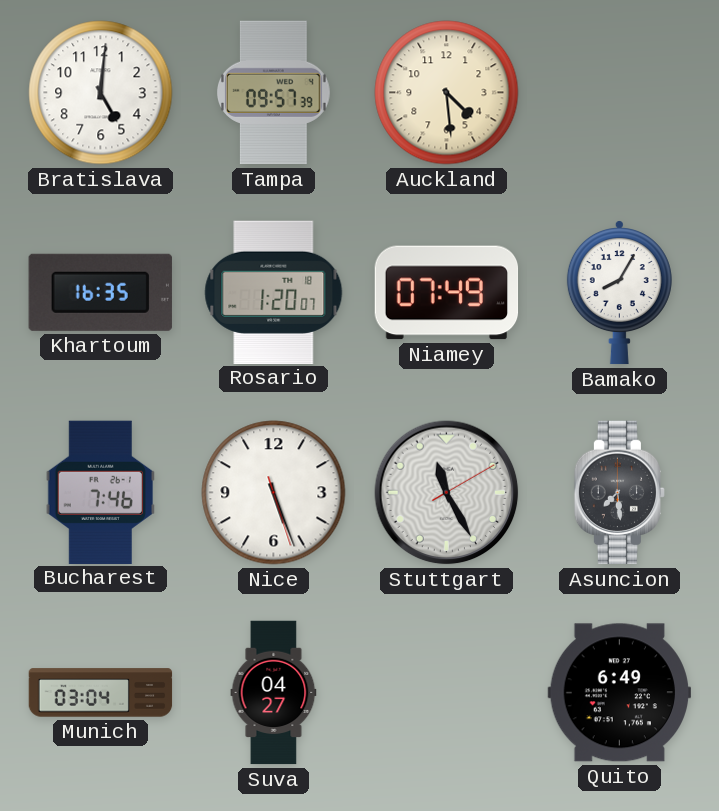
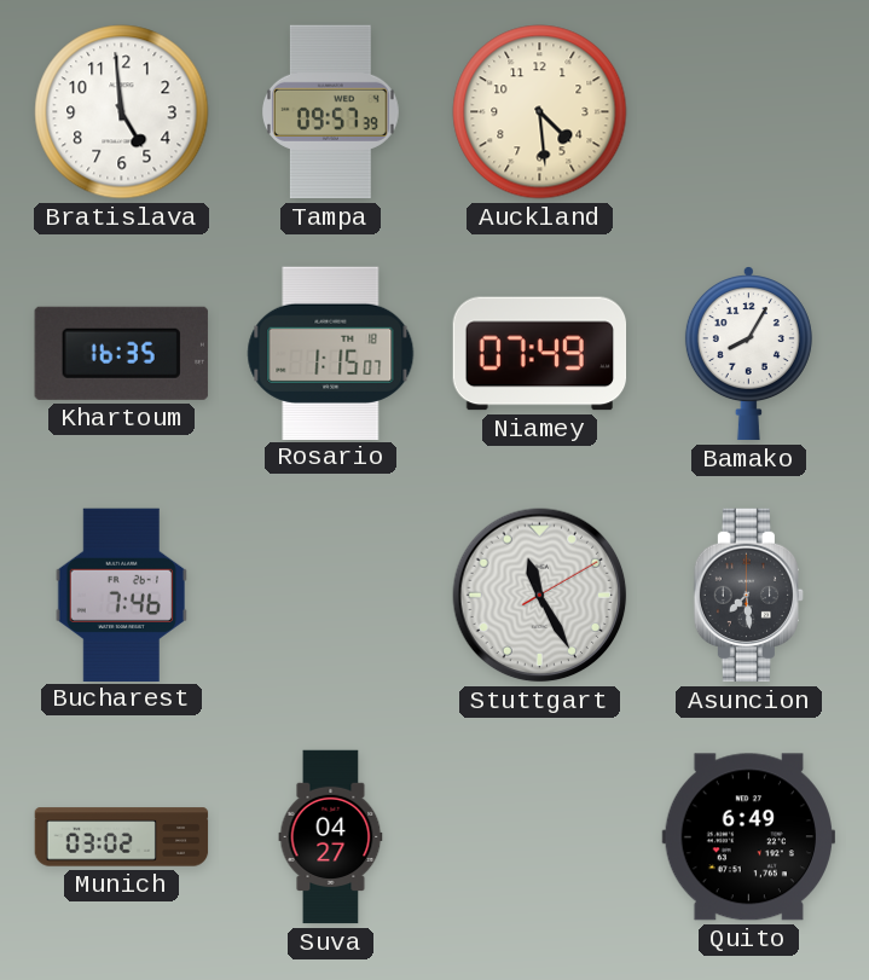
Bratislava: 5:01 -> 4:59
Rosario: 1:20 -> 1:15
Nice: 5:26 -> none
Munich: 03:04 -> 03:02
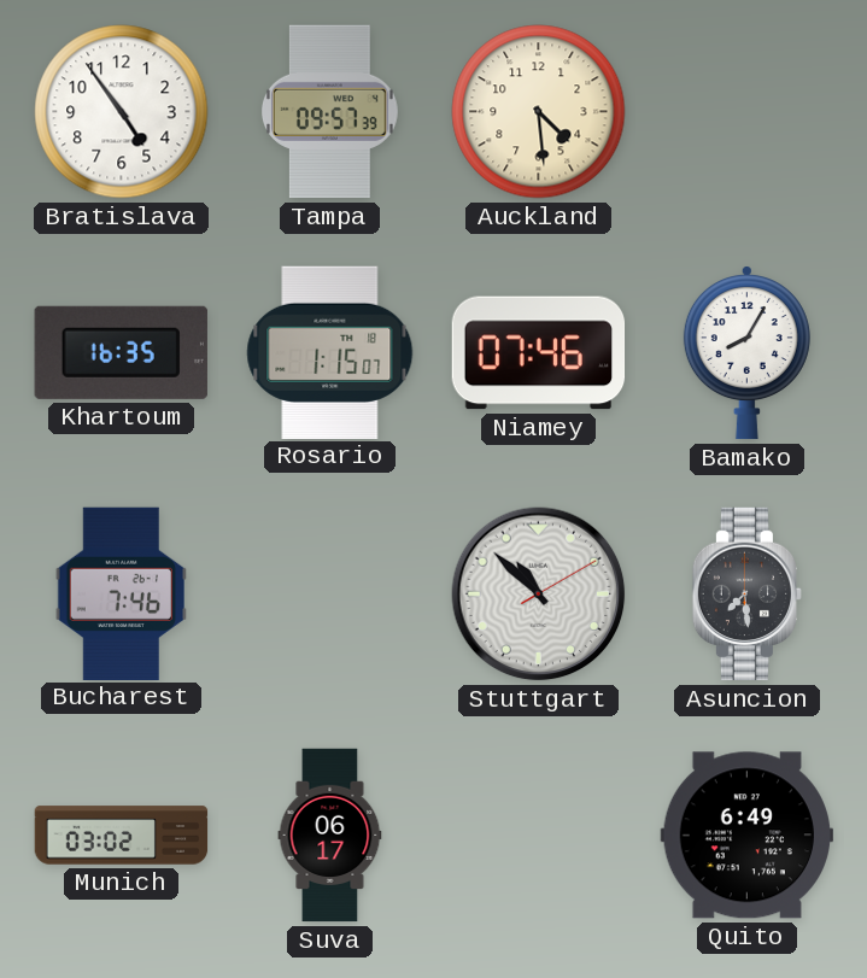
Bratislava: 4:59 -> 4:54
Niamey: 07:49 -> 07:46
Stuttgart: 11:25 -> 10:52
Suva: 04:27 -> 06:17
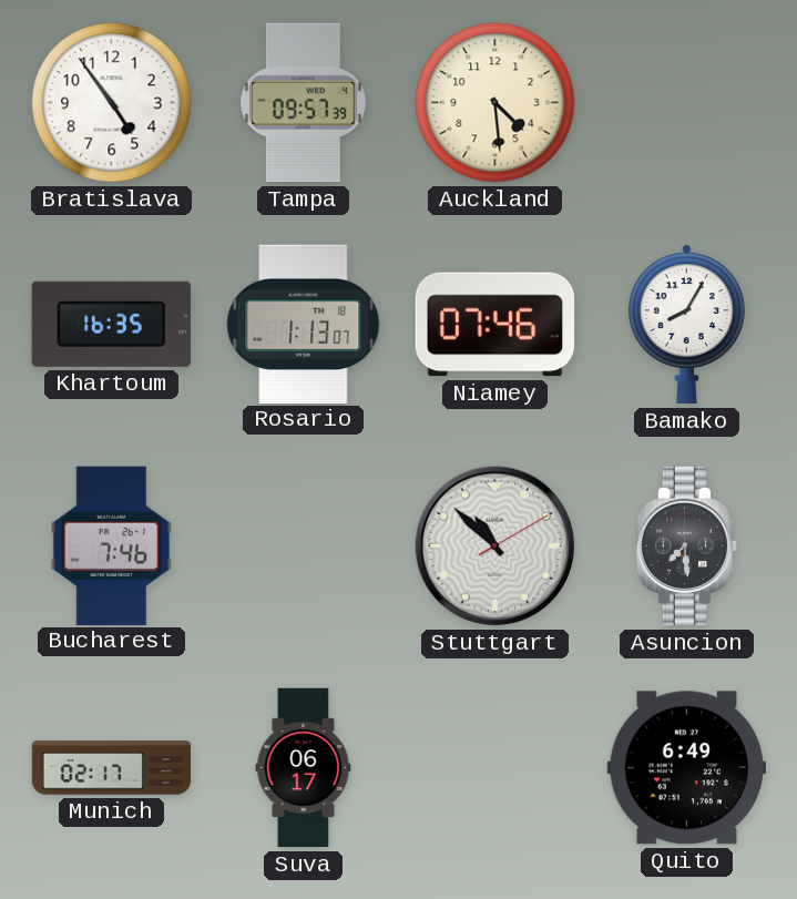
Rosario: 1:15 -> 1:13
Munich: 03:02 -> 02:17
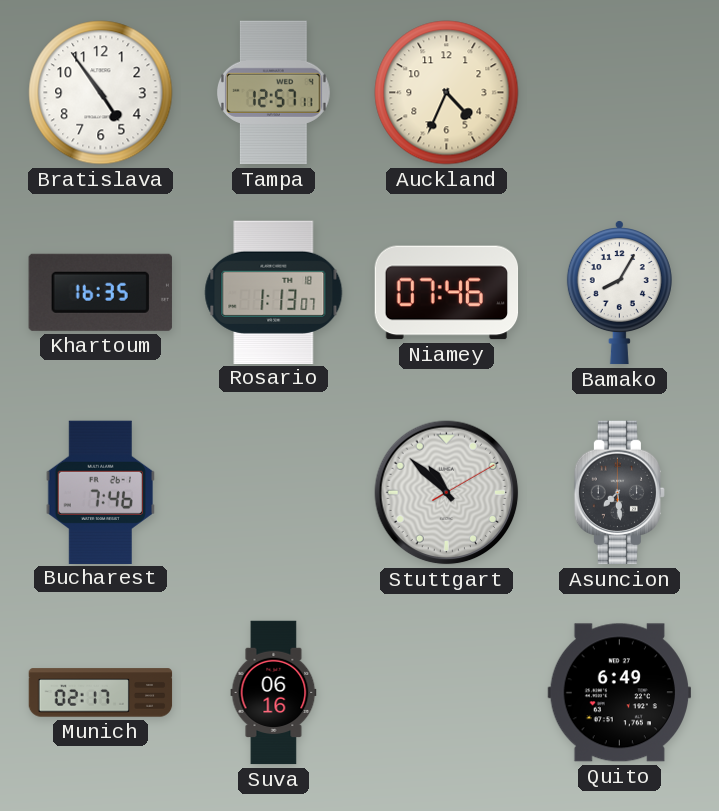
Tampa: 09:57 -> 12:57
Auckland: 4:29 -> 4:34
Suva: 06:17 -> 06:16
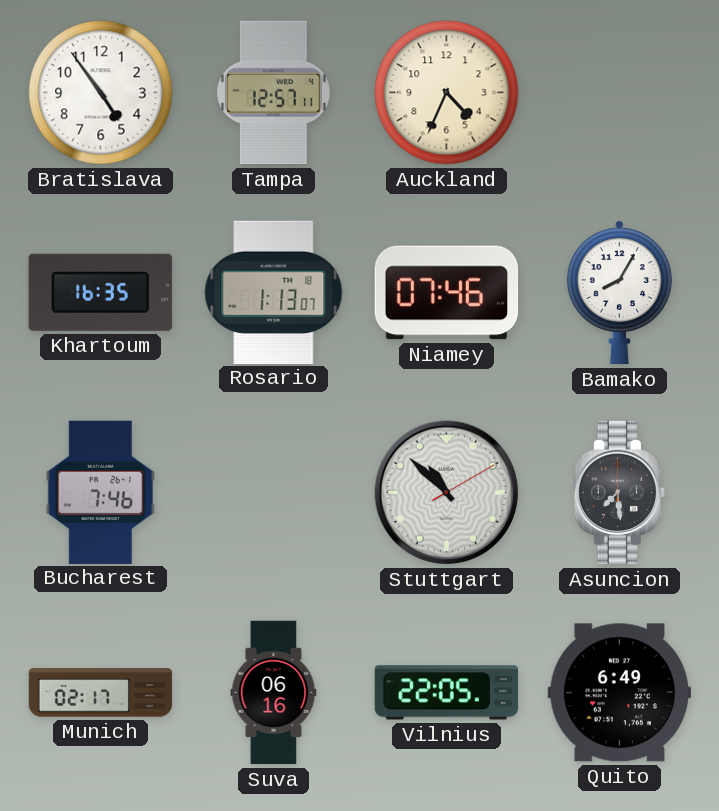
Vilnius: none -> 22:05
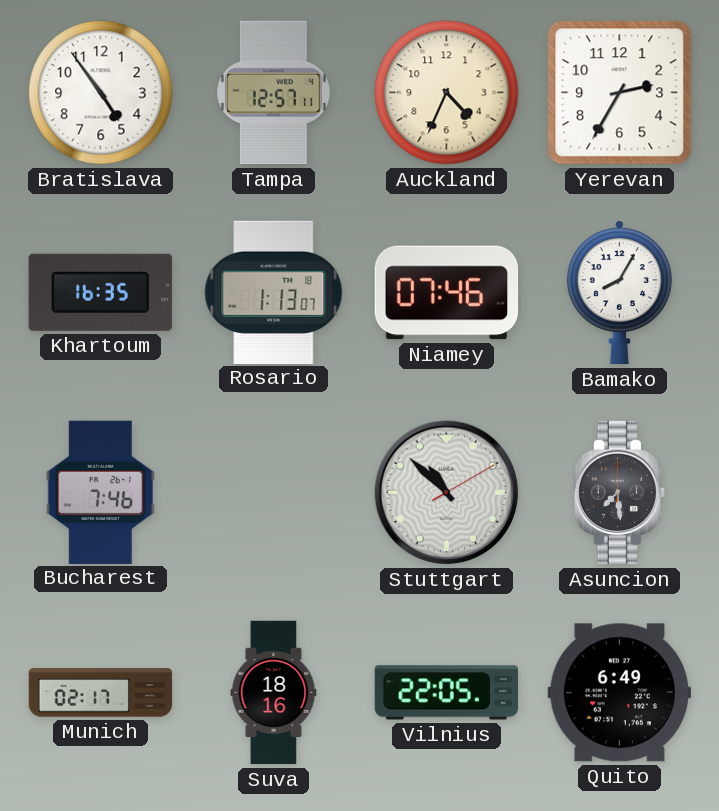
Yerevan: none -> 2:35
Suva: 06:16 -> 18:16
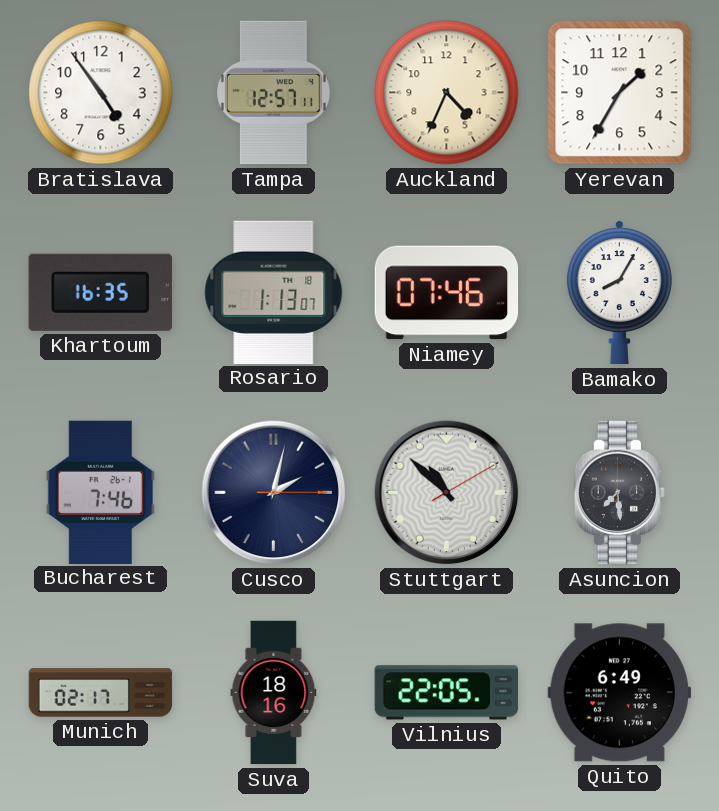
Yerevan: 2:35 -> 1:35
Cusco: none -> 2:02
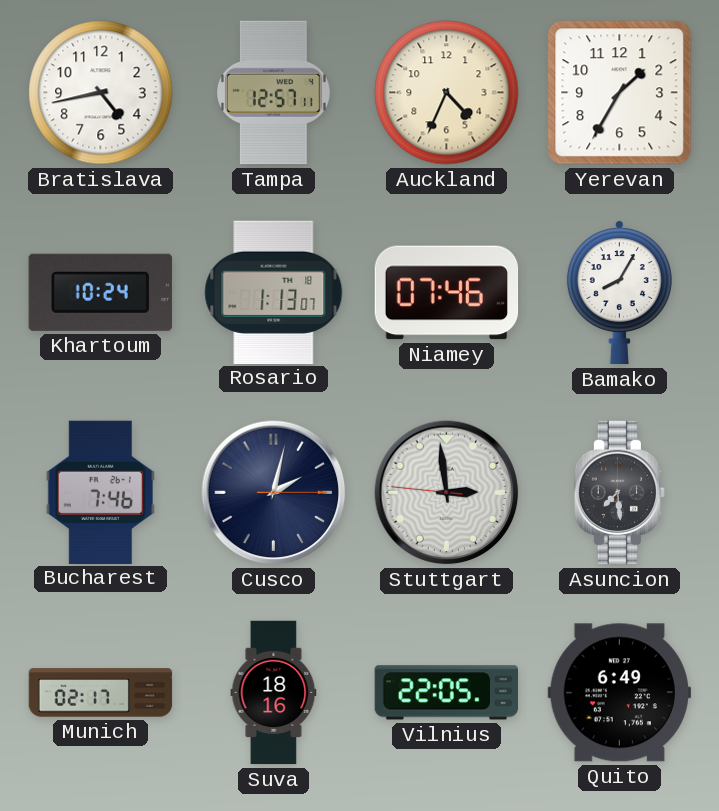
Bratislava: 4:54 -> 4:43
Khartoum: 16:35 -> 10:24
Stuttgart: 10:52 -> 2:58
